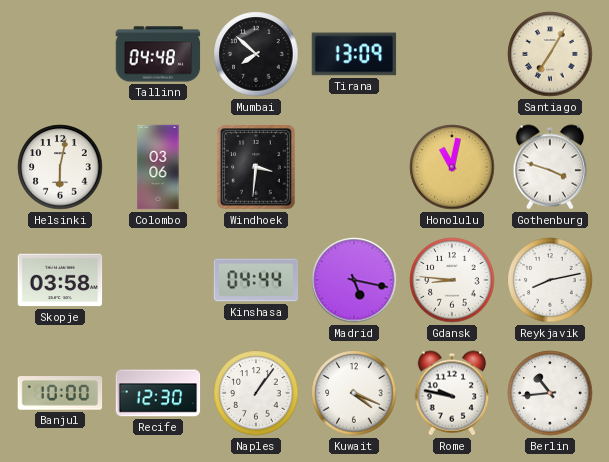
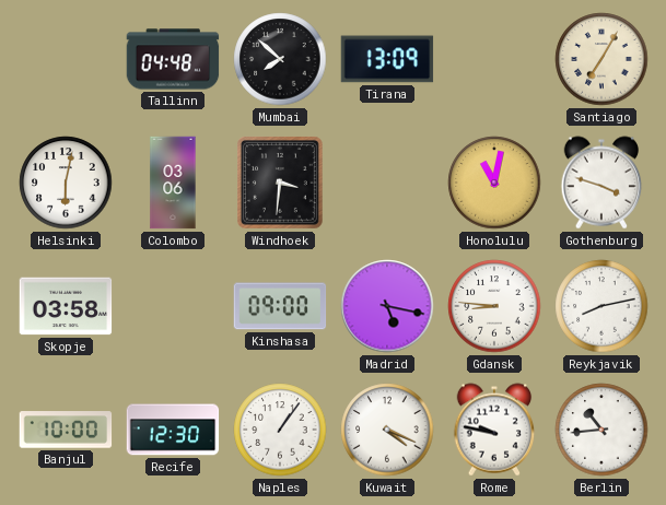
Kinshasa: 04:44 -> 09:00
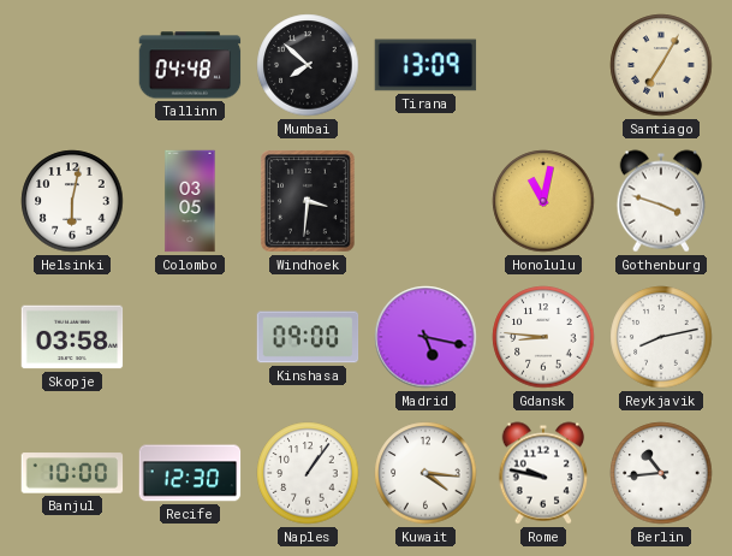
Colombo: 03:06 -> 03:05
Kuwait: 4:19 -> 4:16
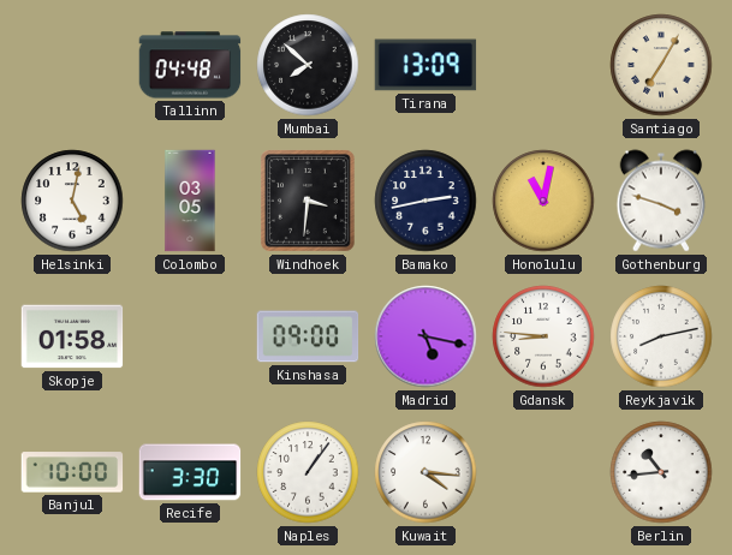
Helsinki: 6:02 -> 5:02
Bamako: none -> 2:43
Skopje: 03:58 -> 01:58
Recife: 12:30 -> 3:30
Rome: 9:47 -> none
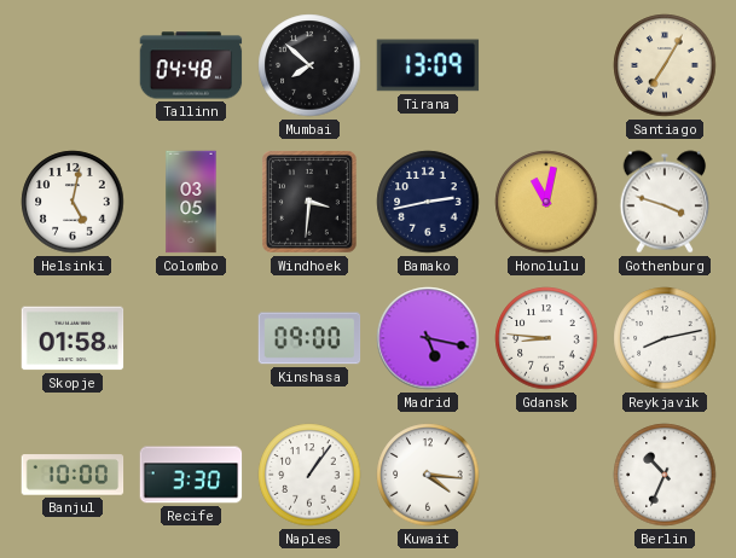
Berlin: 10:44 -> 10:34
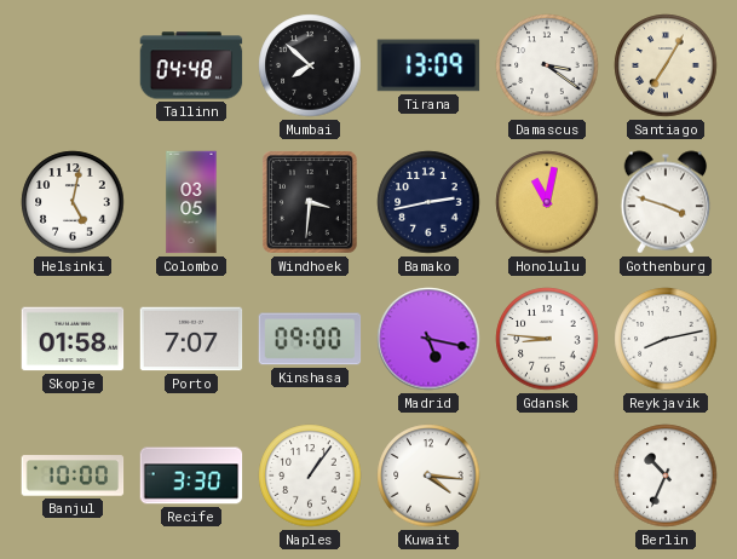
Damascus: none -> 3:21
Porto: none -> 7:07
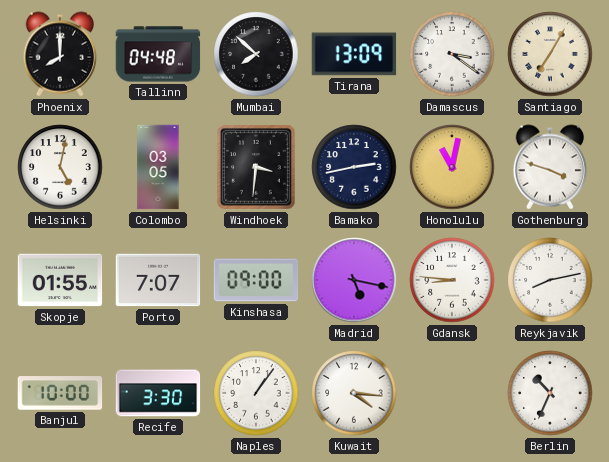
Phoenix: none -> 8:00
Skopje: 01:58 -> 01:55
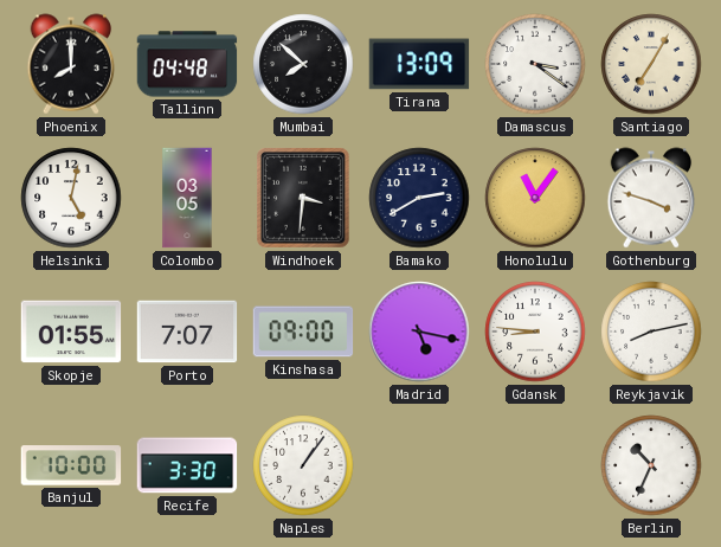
Bamako: 2:43 -> 2:40
Honolulu: 11:02 -> 11:06
Kuwait: 4:16 -> none
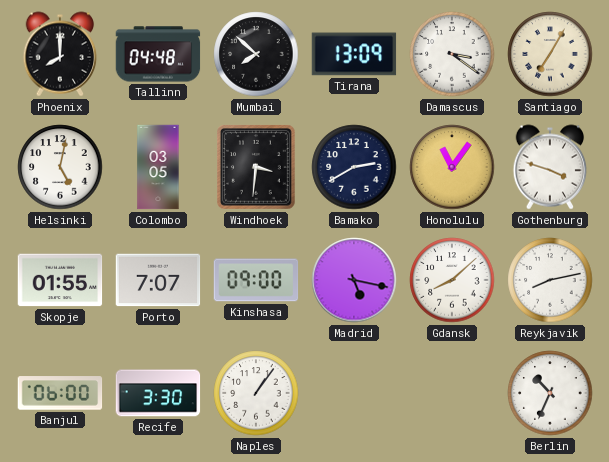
Gdansk: 8:46 -> 8:08
Banjul: 10:00 -> 06:00
